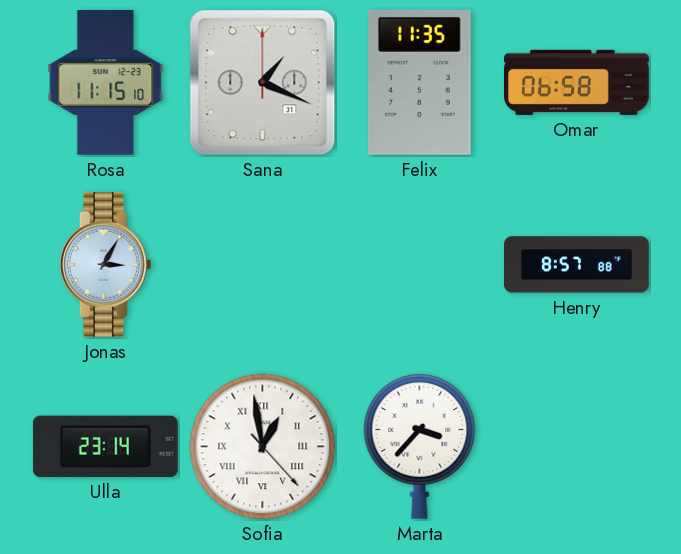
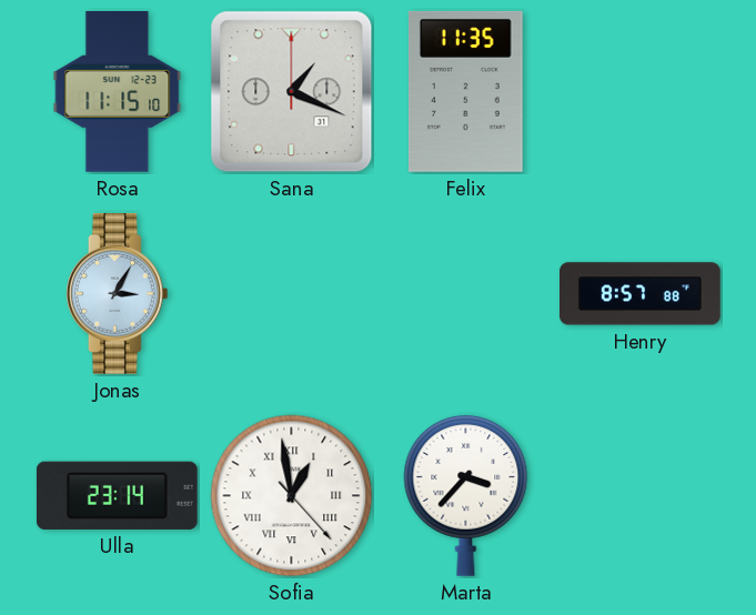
Omar: 06:58 -> none
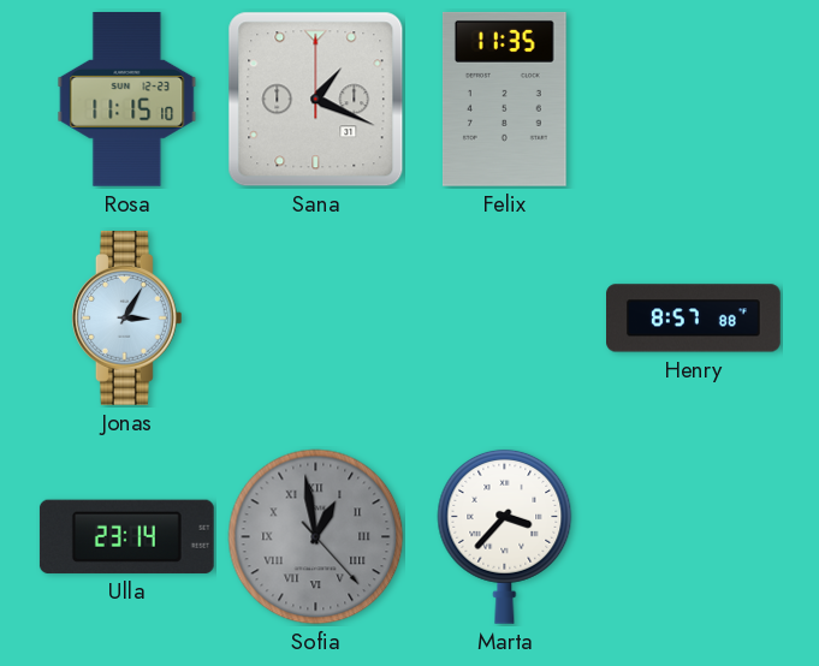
Sofia dial: white -> grey
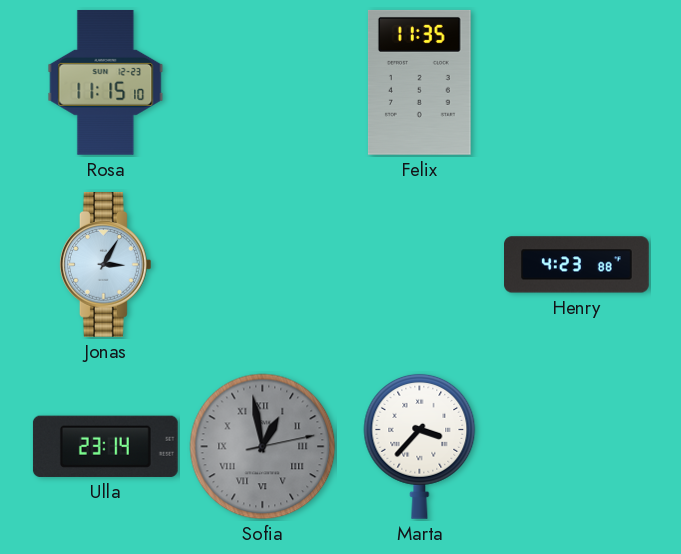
Sana: 1:19 -> none
Henry: 8:57 -> 4:23
Sofia: 12:58:23 -> 12:58:13
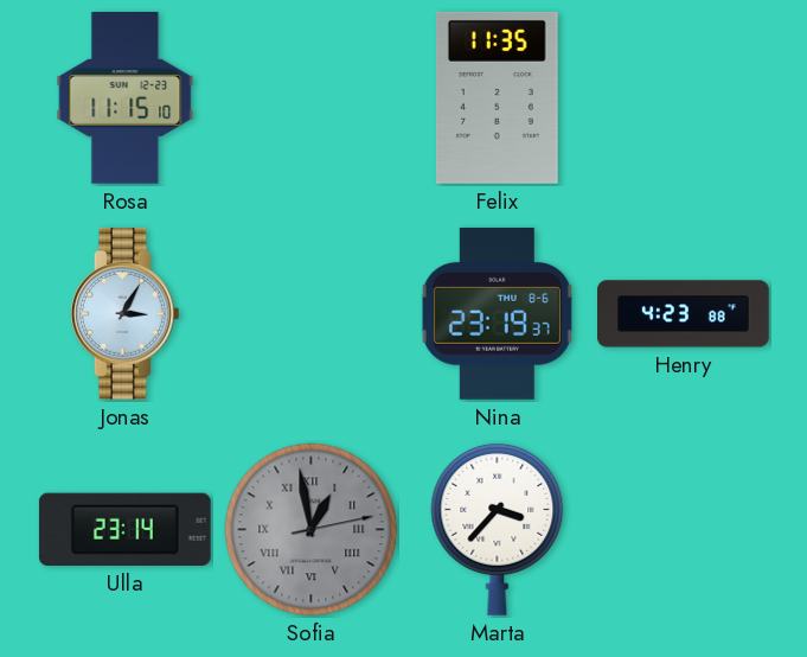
Nina: none -> 23:19
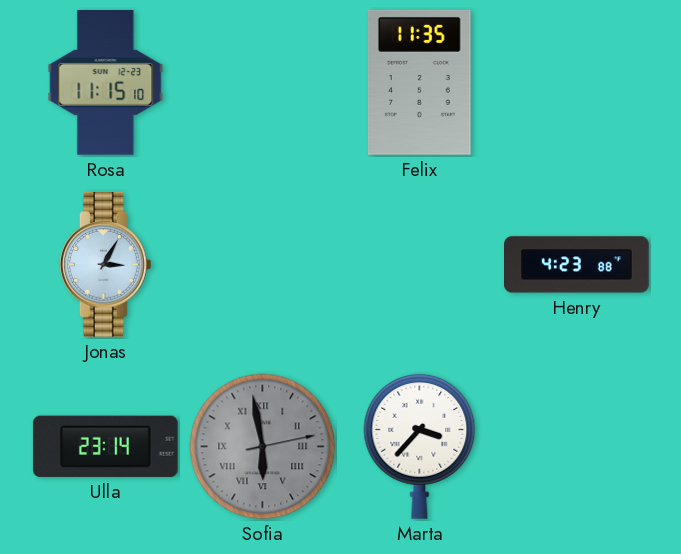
Nina: 23:19 -> none
Sofia: 12:58 -> 5:58
